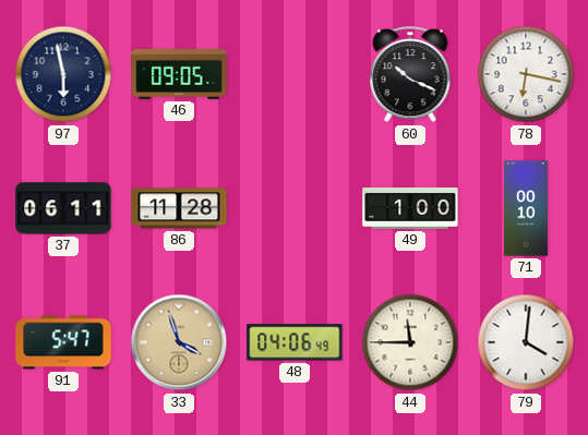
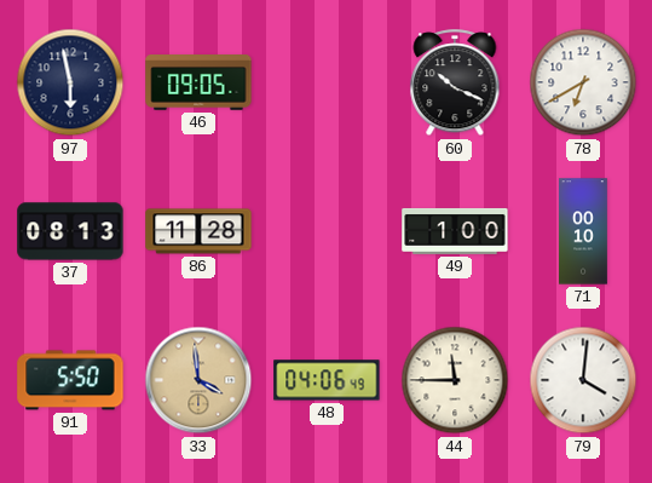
78: 6:17 -> 6:40
37: 06:11 -> 08:13
91: 5:47 -> 5:50
33: 3:57 -> 3:59
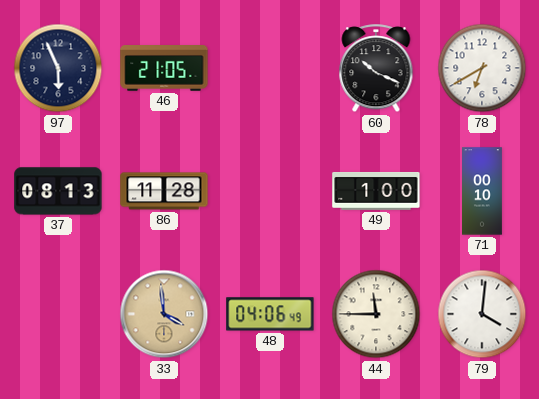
97: 5:58 -> 5:56
46: 09:05 -> 21:05
91: 5:50 -> none
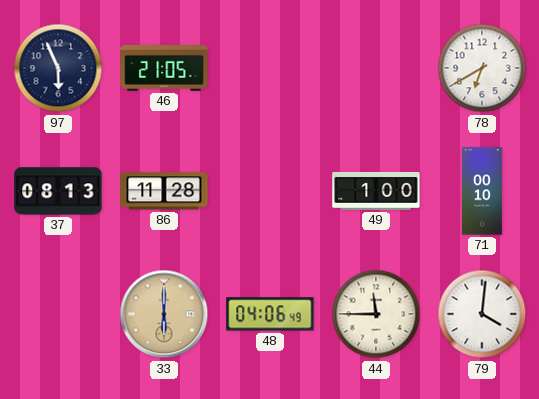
60: 10:19 -> none
33: 3:59 -> 6:00
